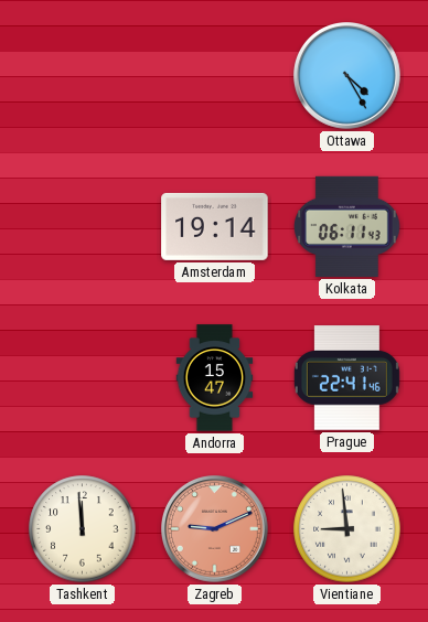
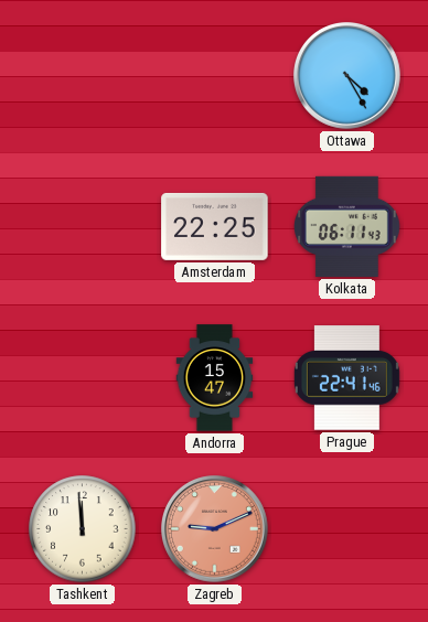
Amsterdam: 19:14 -> 22:25
Vientiane: 8:59 -> none
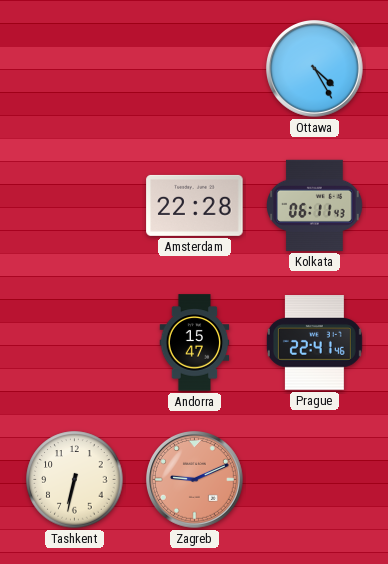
Amsterdam: 22:25 -> 22:28
Tashkent: 11:59 -> 6:32
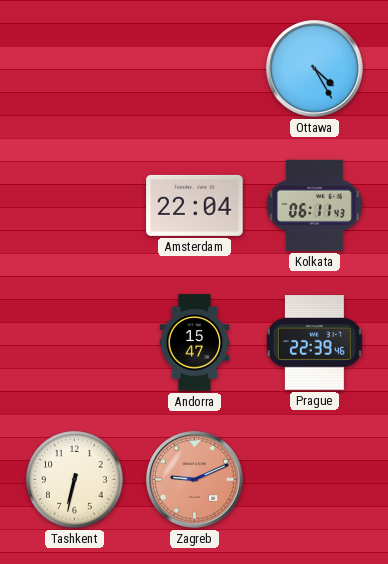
Amsterdam: 22:28 -> 22:04
Prague: 22:41 -> 22:39
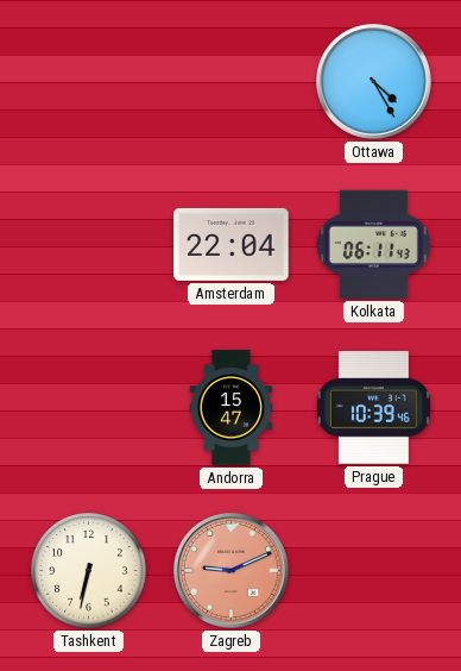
Prague: 22:39 -> 10:39
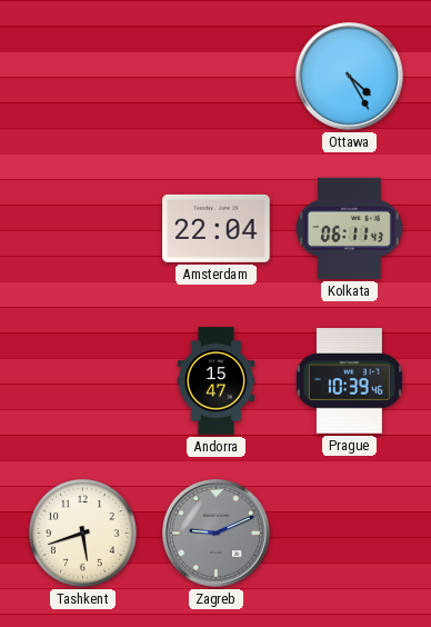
Tashkent: 6:32 -> 5:42
Zagreb dial: salmon -> grey
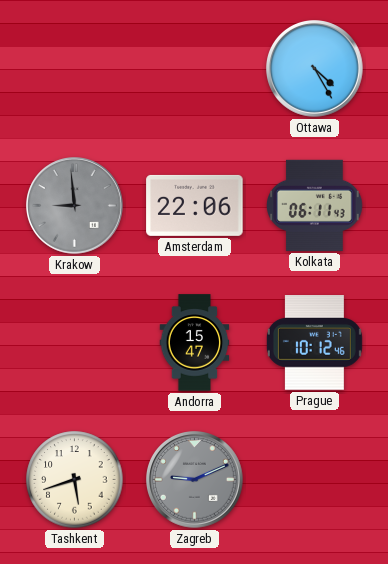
Krakow: none -> 8:59
Amsterdam: 22:04 -> 22:06
Prague: 10:39 -> 10:12
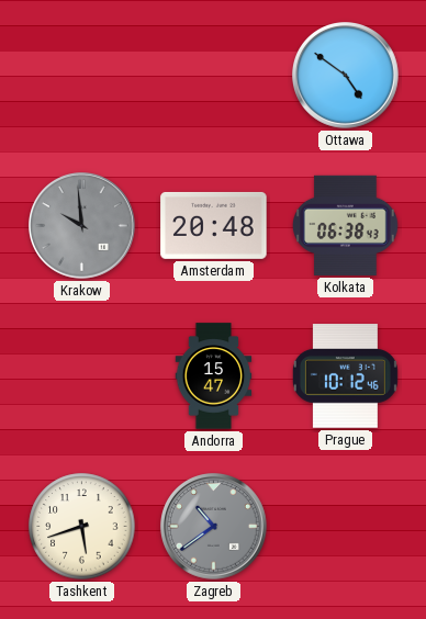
Ottawa: 4:25 -> 4:51
Krakow: 8:59 -> 9:59
Amsterdam: 22:06 -> 20:48
Kolkata: 06:11 -> 06:38
Zagreb: 9:11 -> 10:39
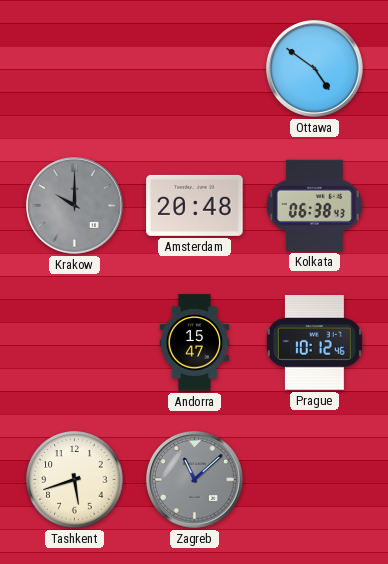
Krakow: 9:59 -> 10:00
Zagreb: 10:39 -> 11:08
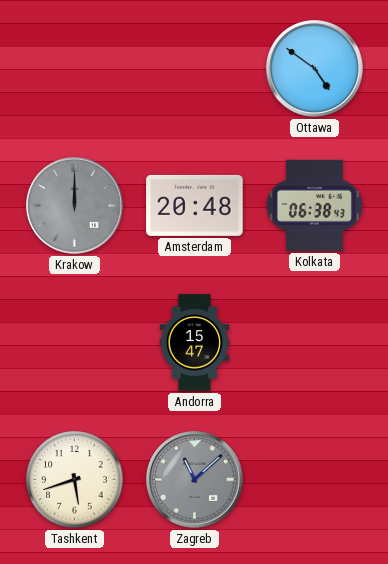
Krakow: 10:00 -> 12:00
Prague: 10:12 -> none
